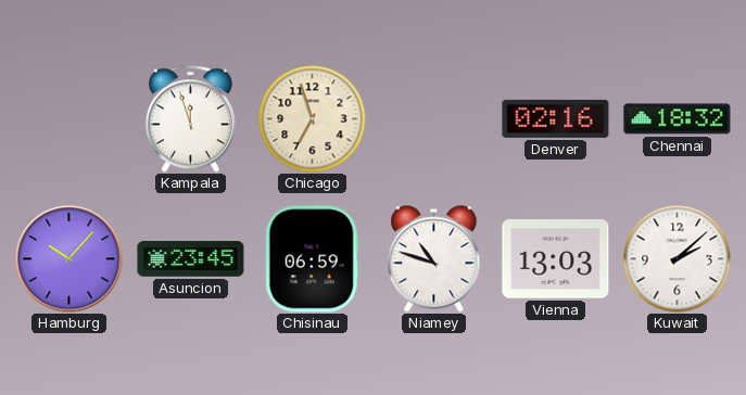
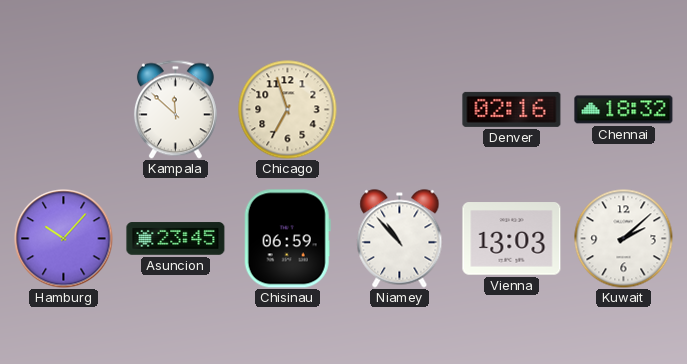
Kampala: 11:57 -> 11:52
Niamey: 10:48 -> 10:53
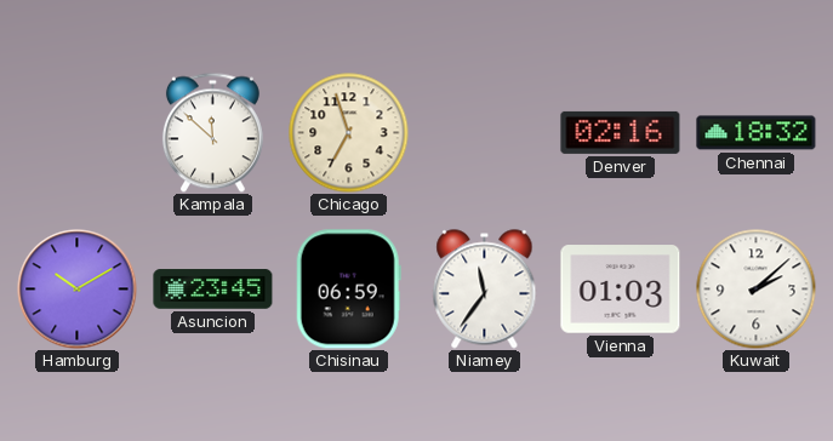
Hamburg: 10:07 -> 10:10
Niamey: 10:53 -> 11:36
Vienna: 13:03 -> 01:03
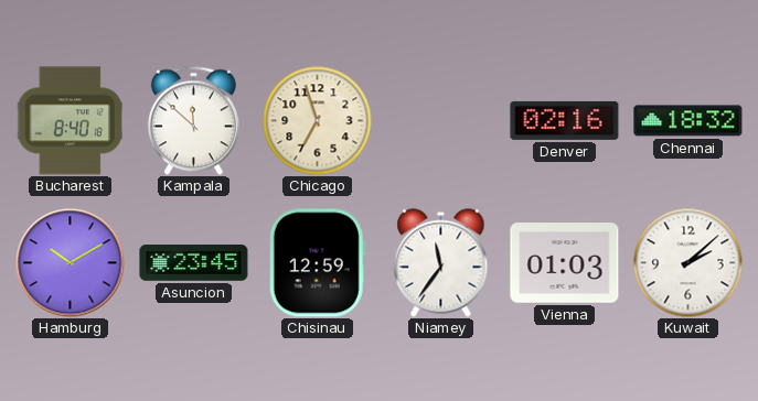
Bucharest: none -> 8:40
Chisinau: 06:59 -> 12:59
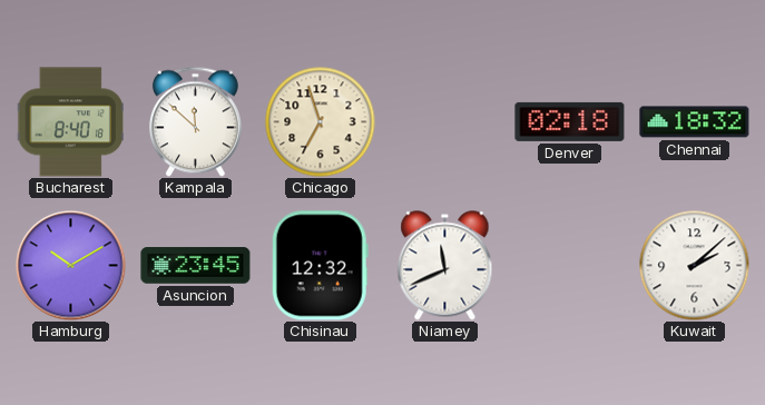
Denver: 02:16 -> 02:18
Chisinau: 12:59 -> 12:32
Niamey: 11:36 -> 11:41
Vienna: 01:03 -> none
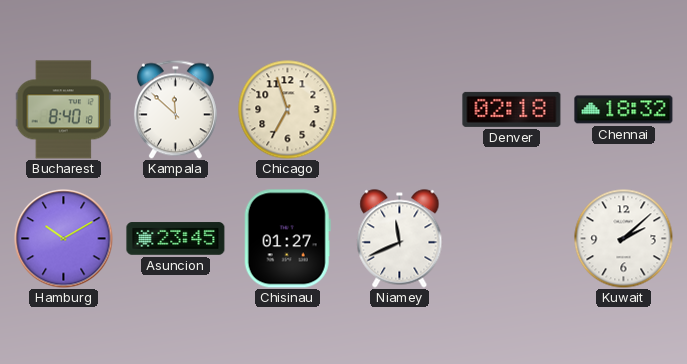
Chisinau: 12:32 -> 01:27
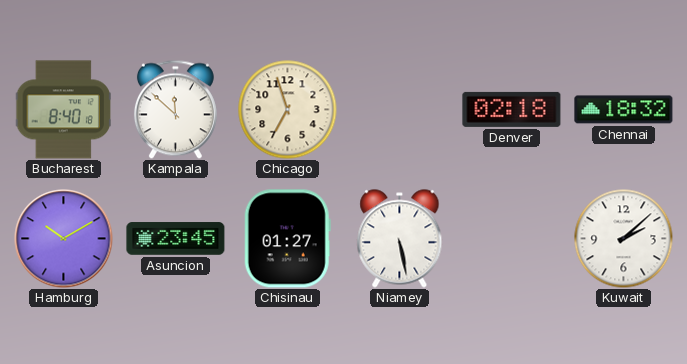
Niamey: 11:41 -> 5:28
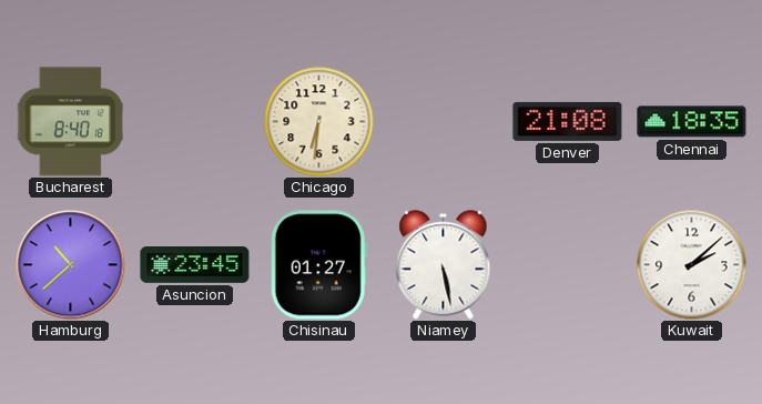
Kampala: 11:52 -> none
Chicago: 6:57 -> 6:31
Denver: 02:18 -> 21:08
Chennai: 18:32 -> 18:35
Hamburg: 10:10 -> 10:38
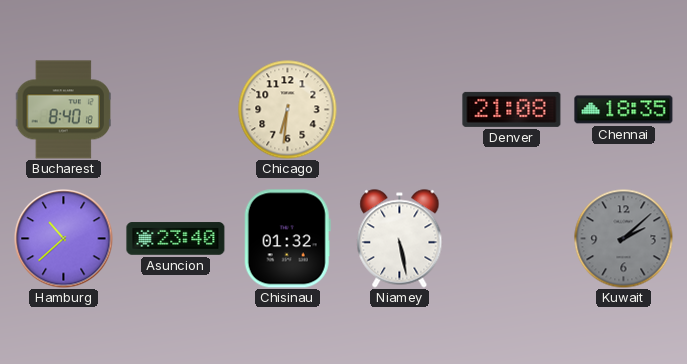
Asuncion: 23:45 -> 23:40
Chisinau: 01:27 -> 01:32
Kuwait dial: white -> grey
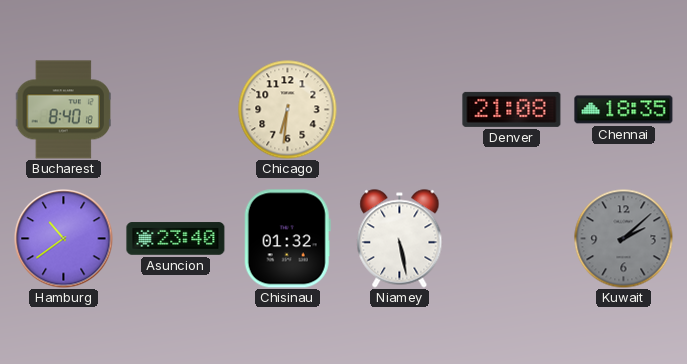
Hamburg: 10:38 -> 10:39
